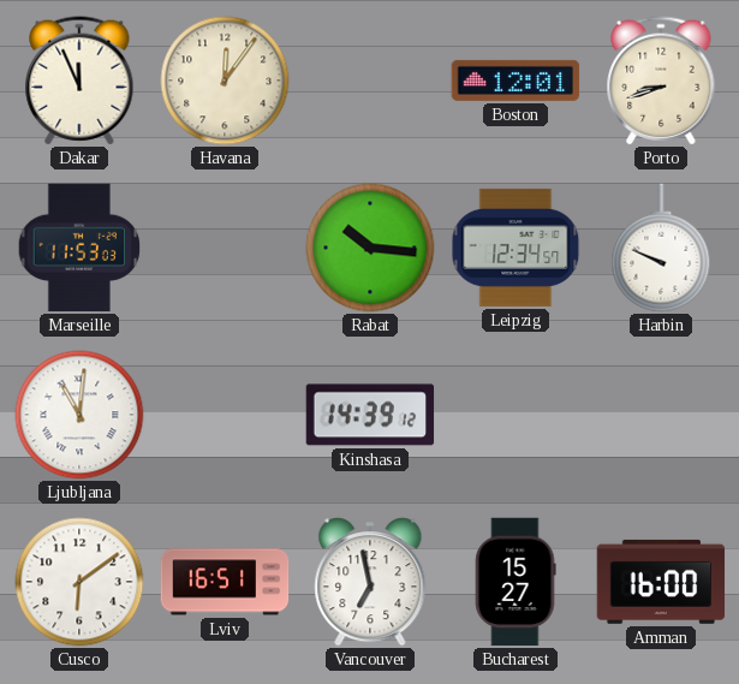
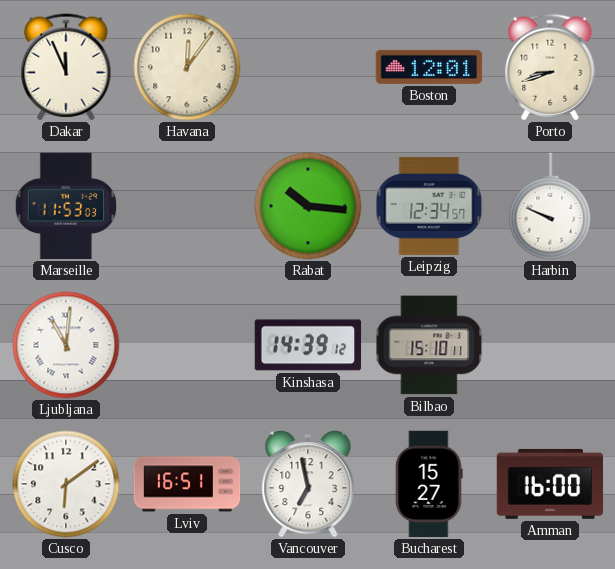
Bilbao: none -> 15:10
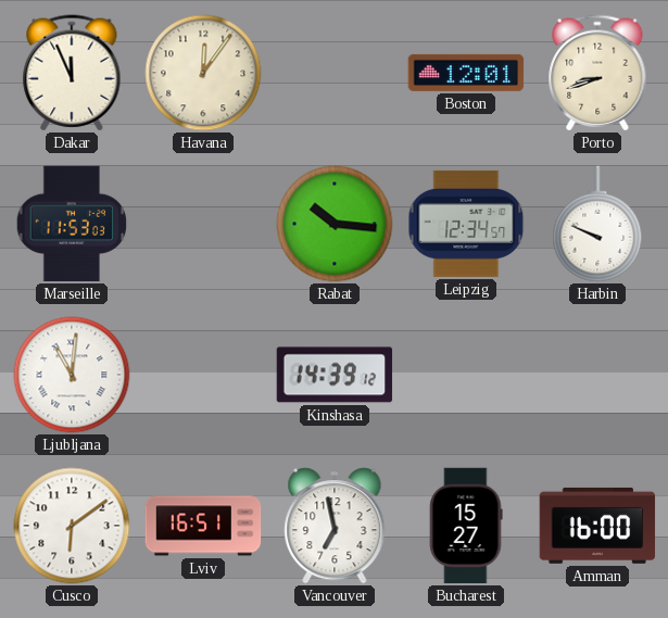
Bilbao: 15:10 -> none
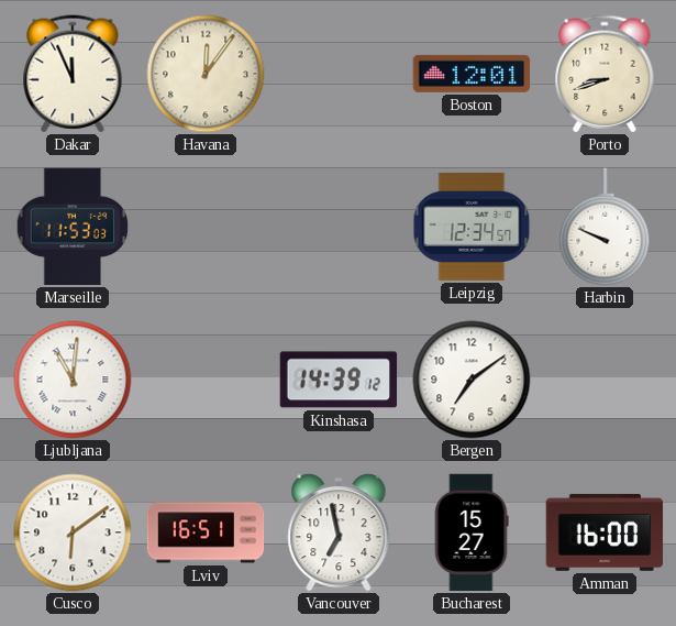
Rabat: 10:16 -> none
Bergen: none -> 7:09
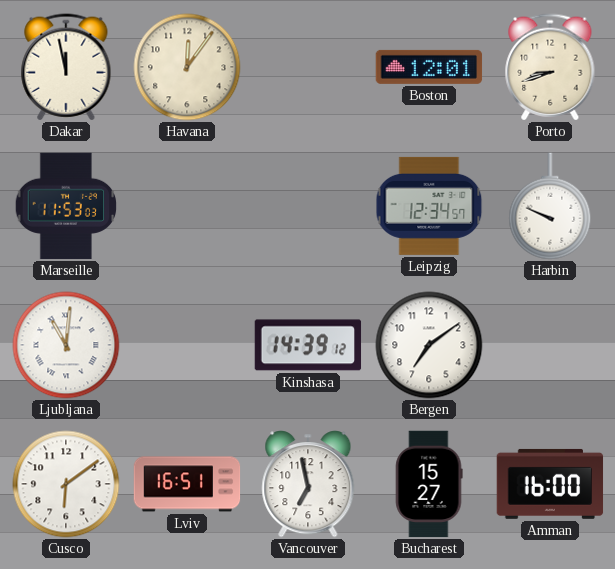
Dakar: 11:56 -> 11:58
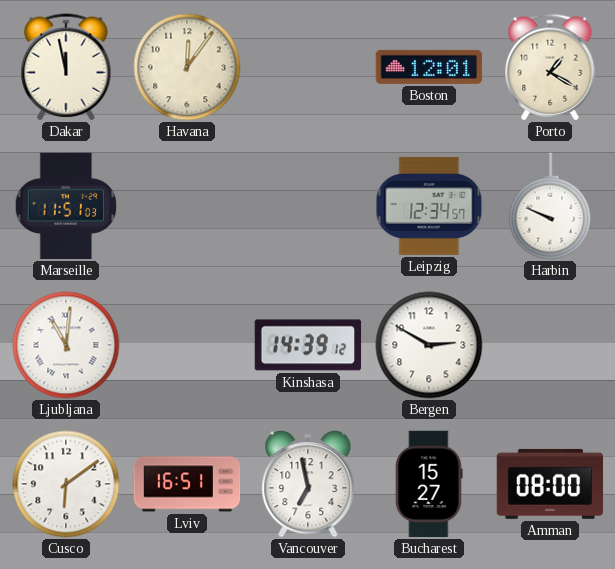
Porto: 8:42 -> 1:20
Marseille: 11:53 -> 11:51
Bergen: 7:09 -> 2:50
Amman: 16:00 -> 08:00
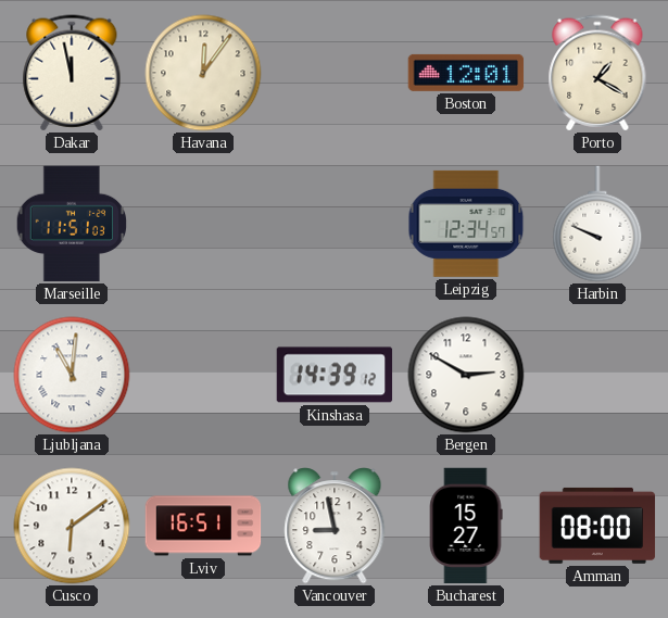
Vancouver: 6:58 -> 8:58
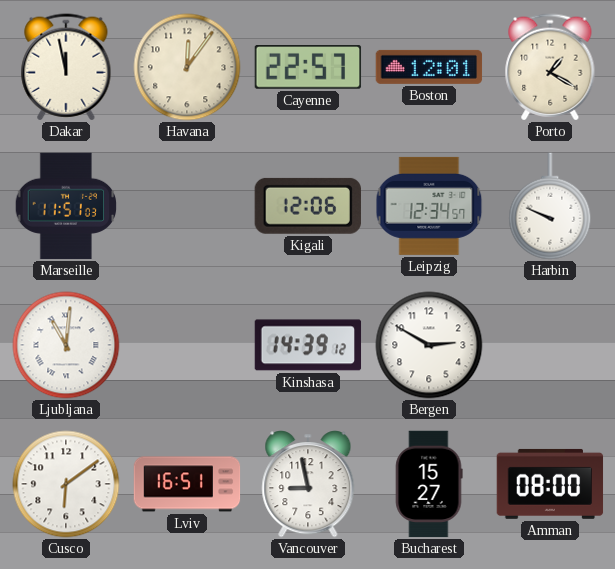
Cayenne: none -> 22:57
Kigali: none -> 12:06
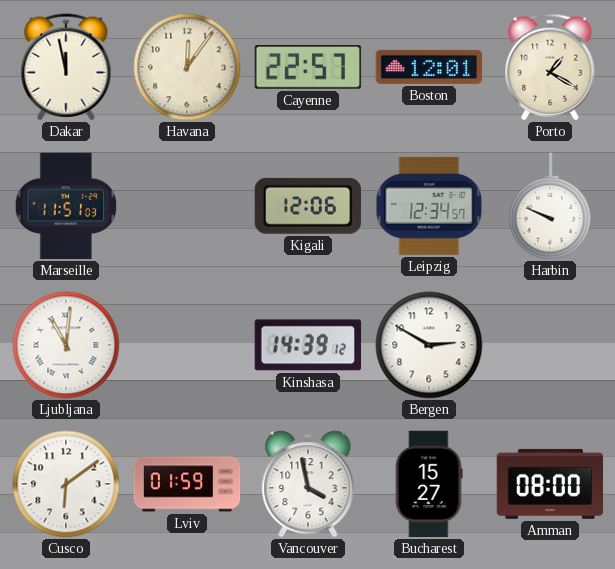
Lviv: 16:51 -> 01:59
Vancouver: 8:58 -> 3:58
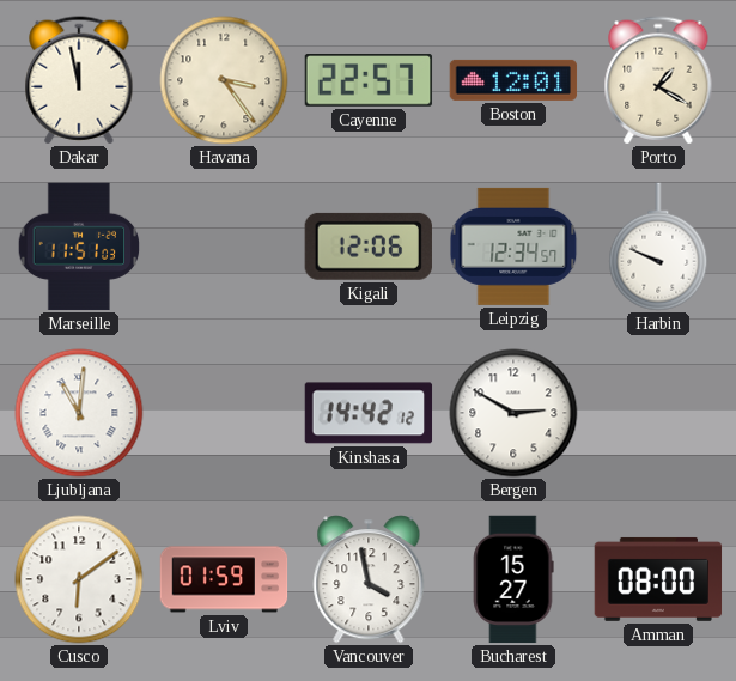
Havana: 12:06 -> 3:24
Kinshasa: 14:39 -> 14:42
